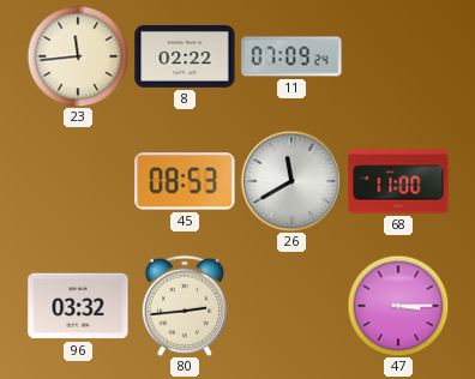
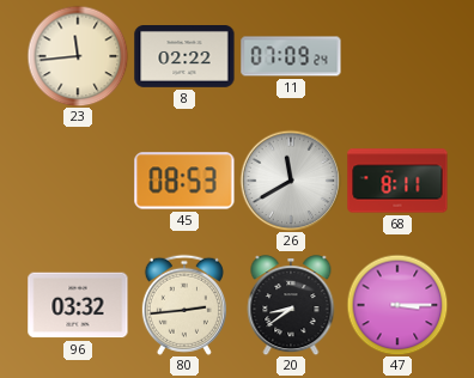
68: 11:00 -> 8:11
20: none -> 8:39
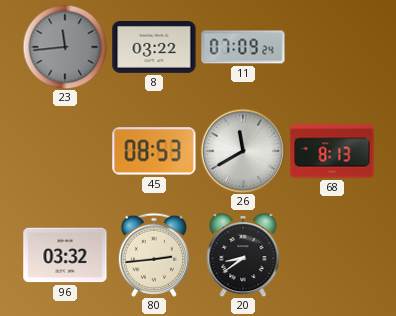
23 dial: cream -> grey
8: 02:22 -> 03:22
68: 8:11 -> 8:13
47: 3:15 -> none
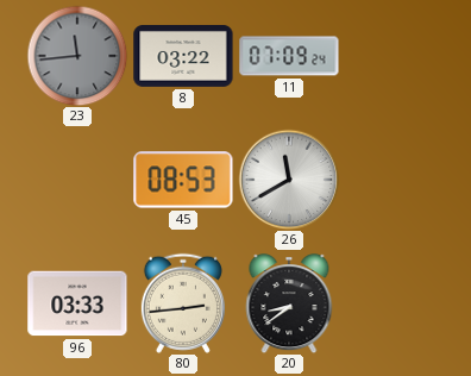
68: 8:13 -> none
96: 03:32 -> 03:33
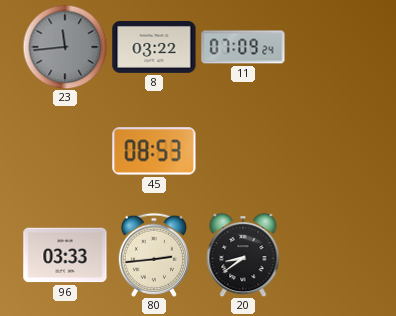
26: 11:40 -> none
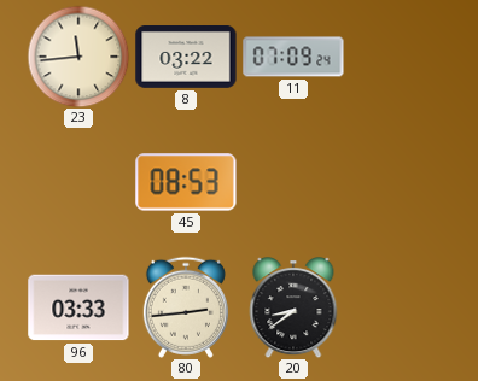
23 dial: grey -> cream
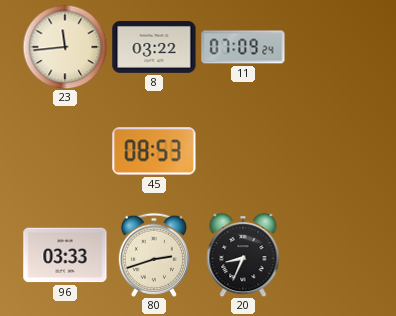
80: 2:44 -> 2:42
20: 8:39 -> 8:34
